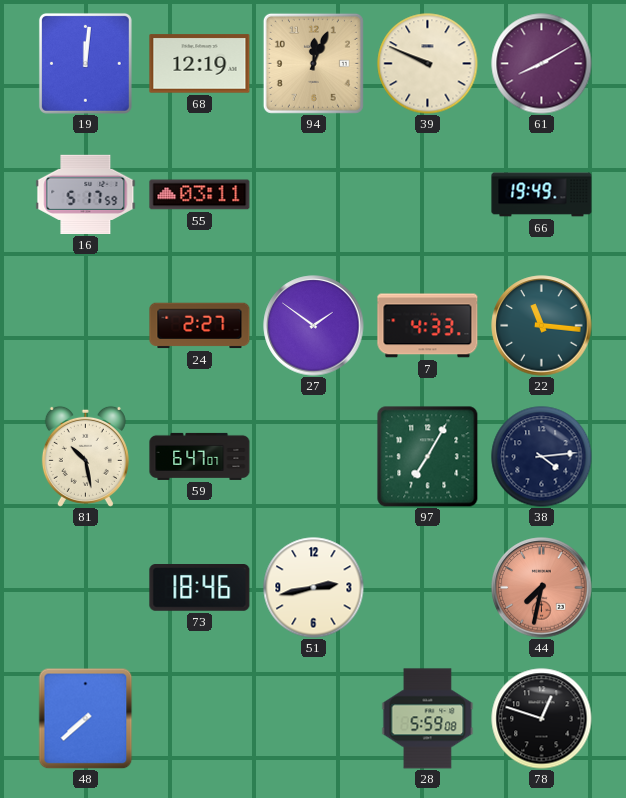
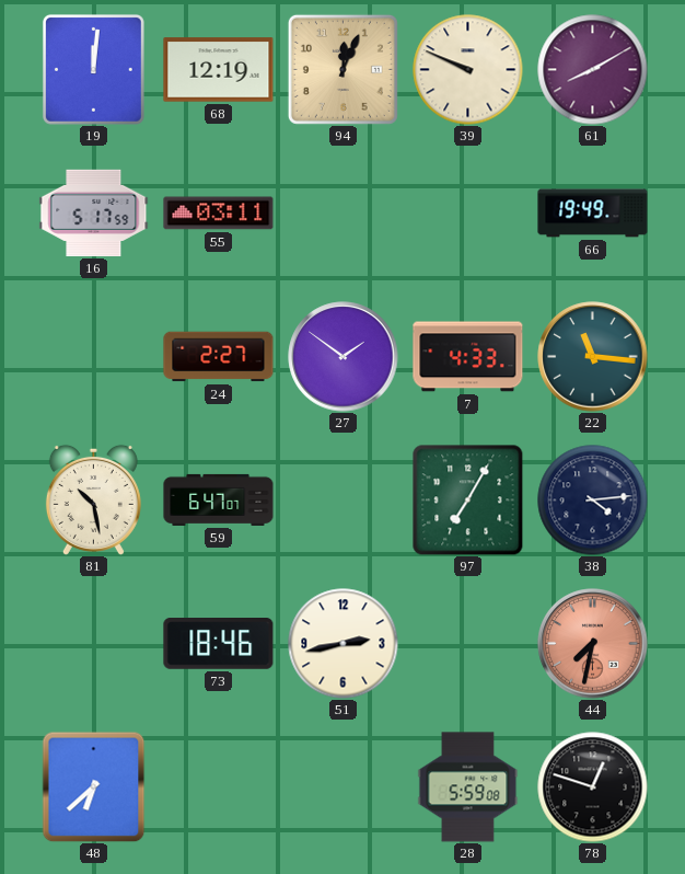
48: 7:38 -> 6:38
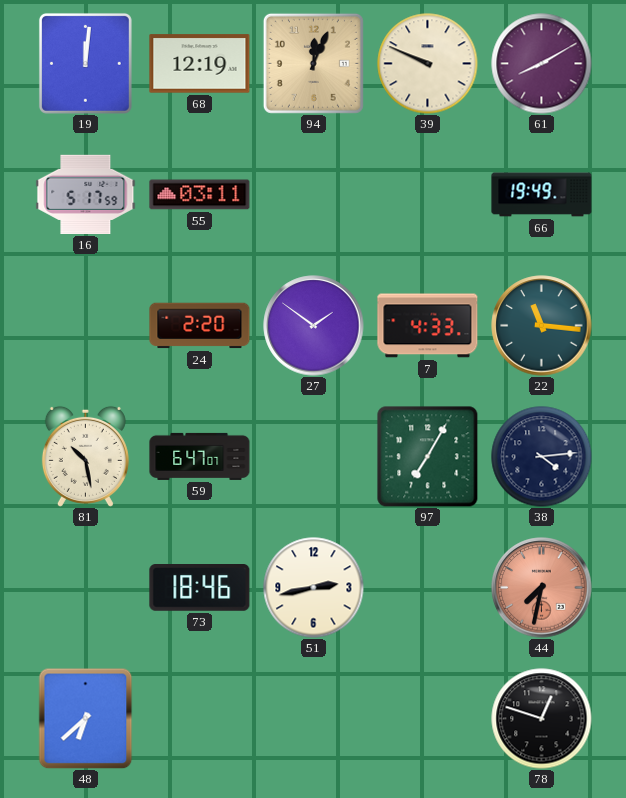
24: 2:27 -> 2:20
28: 5:59 -> none
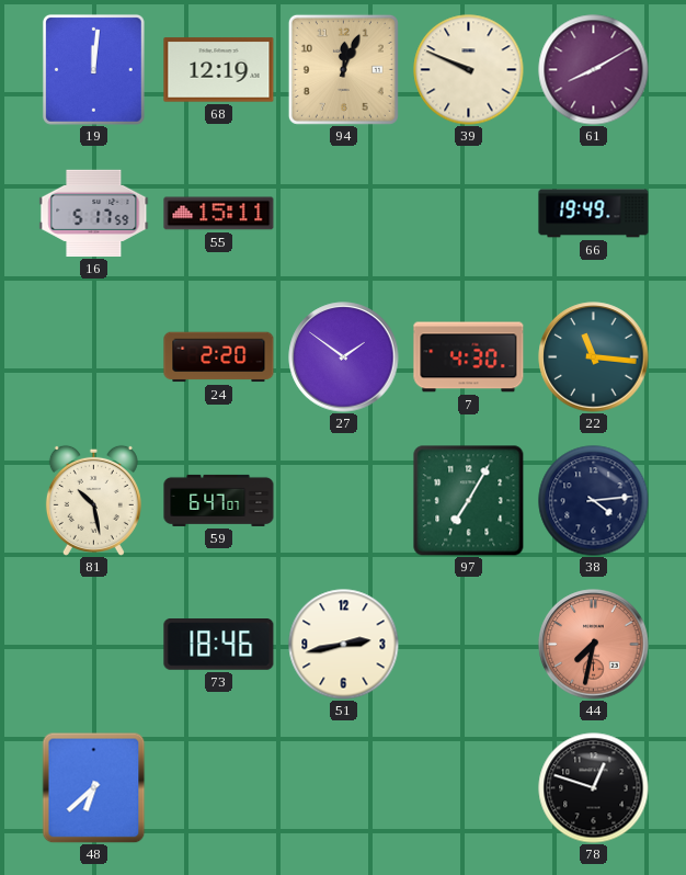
55: 03:11 -> 15:11
7: 4:33 -> 4:30
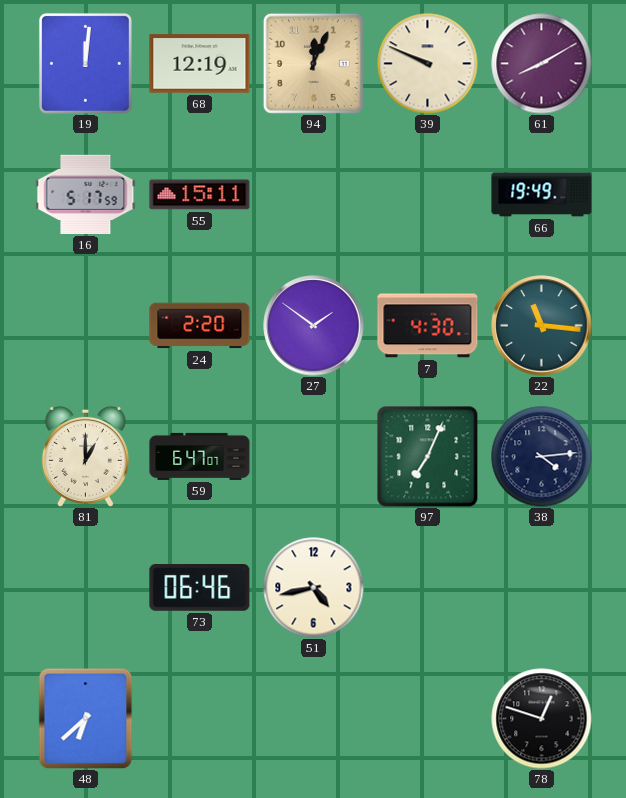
81: 10:28 -> 1:00
97: 7:05 -> 7:04
73: 18:46 -> 06:46
51: 2:43 -> 4:43
44: 7:32 -> none
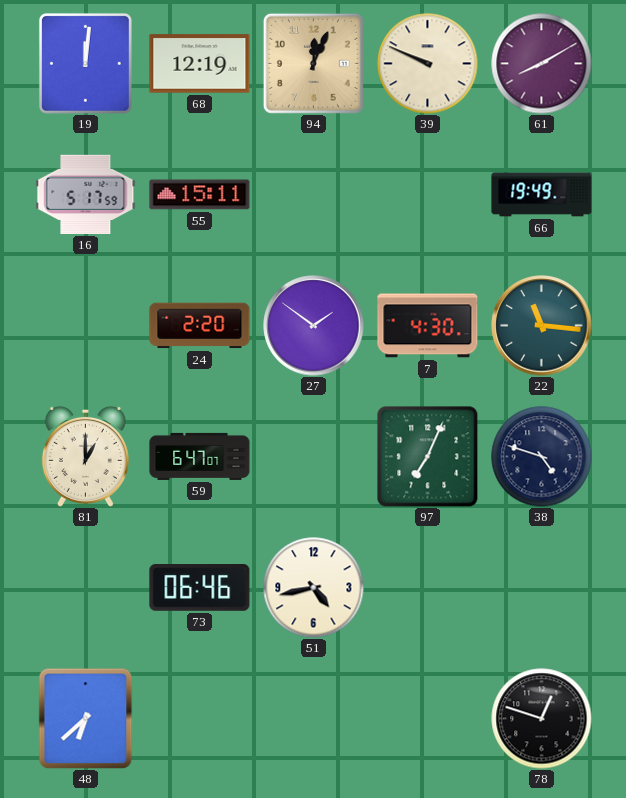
38: 4:14 -> 4:48
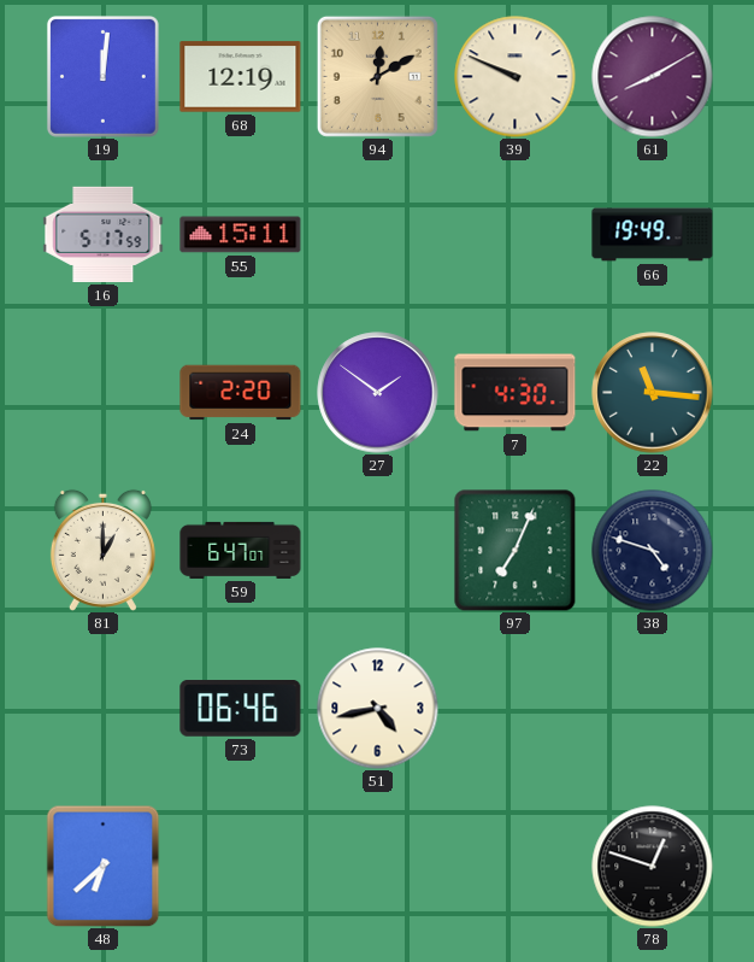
94: 12:04 -> 12:10
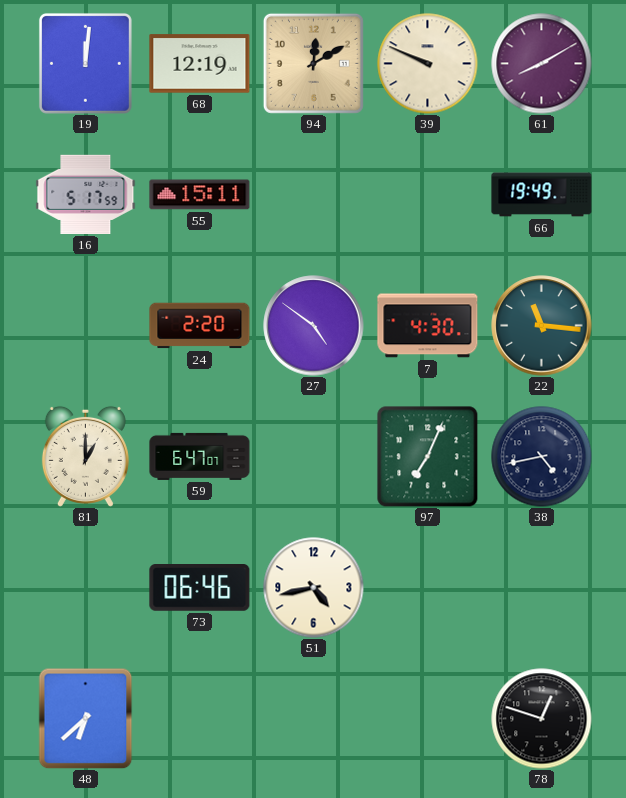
27: 1:51 -> 4:51
38: 4:48 -> 4:43
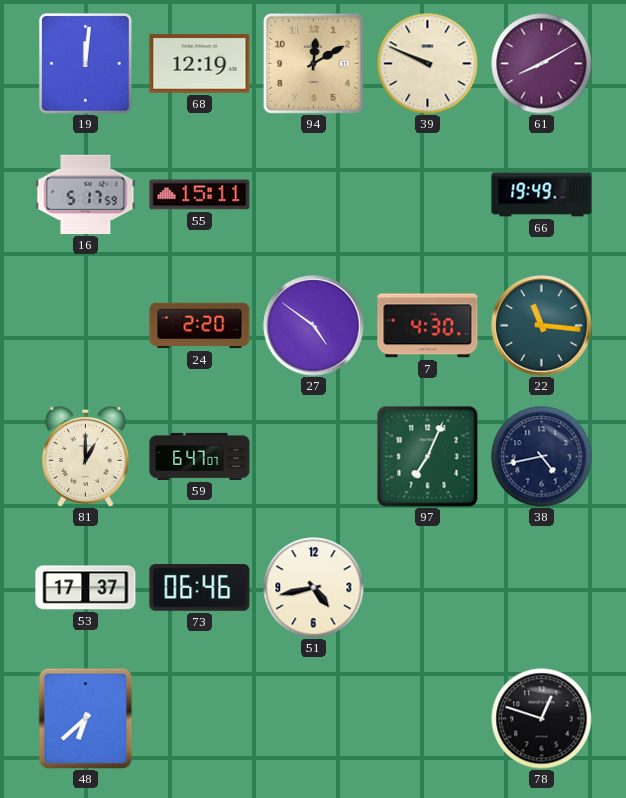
53: none -> 17:37
